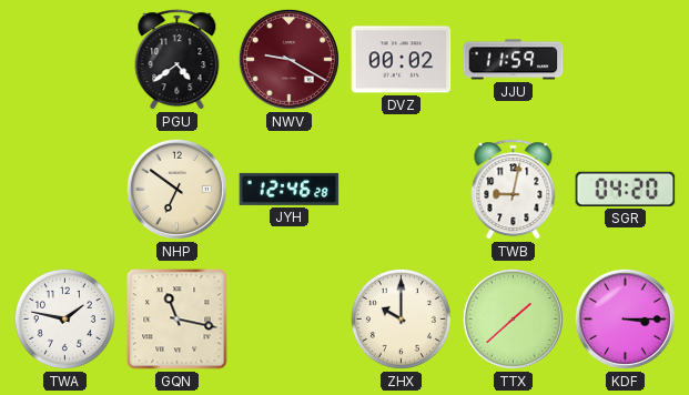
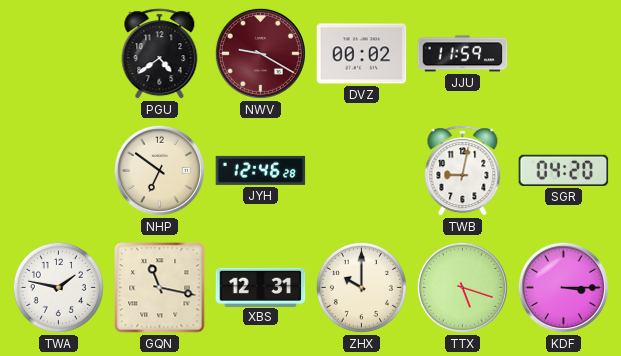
XBS: none -> 12:31
TTX: 1:38 -> 5:18
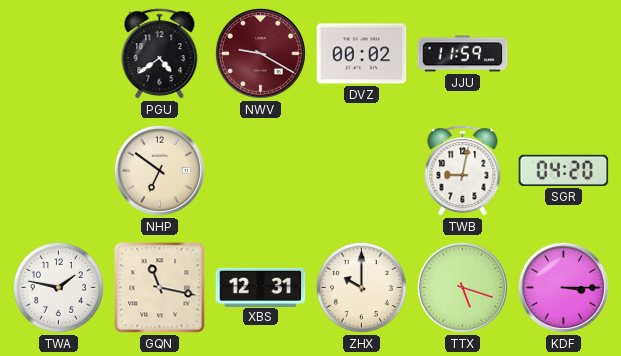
JYH: 12:46 -> none
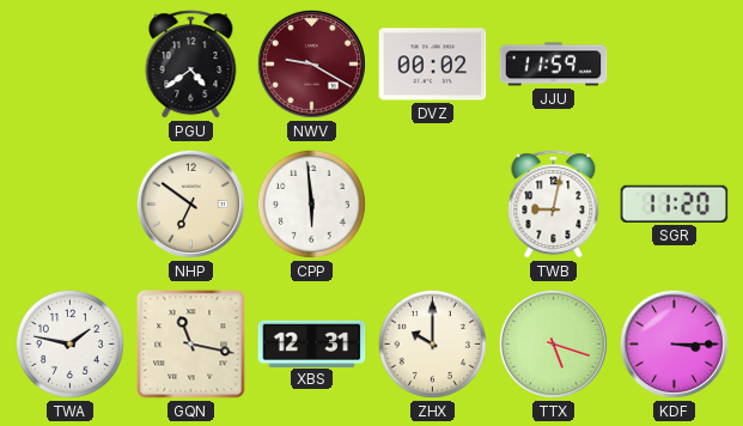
CPP: none -> 5:59
SGR: 04:20 -> 11:20
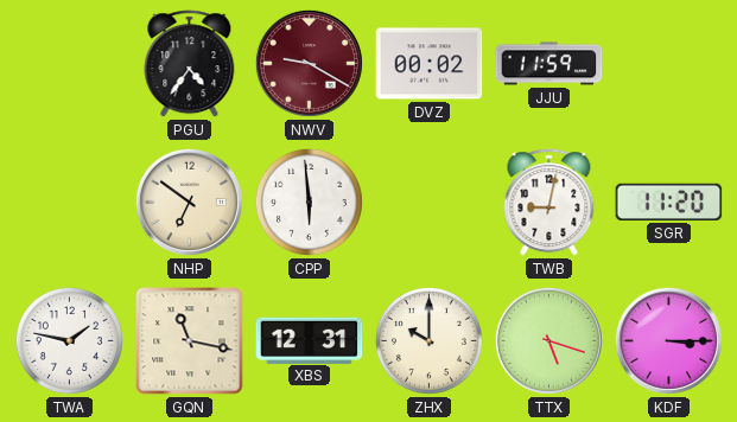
PGU: 4:39 -> 4:36
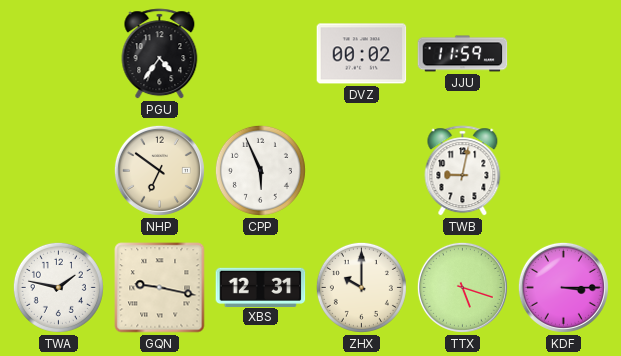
NWV: 9:20 -> none
CPP: 5:59 -> 5:56
SGR: 11:20 -> none
GQN: 11:17 -> 9:17
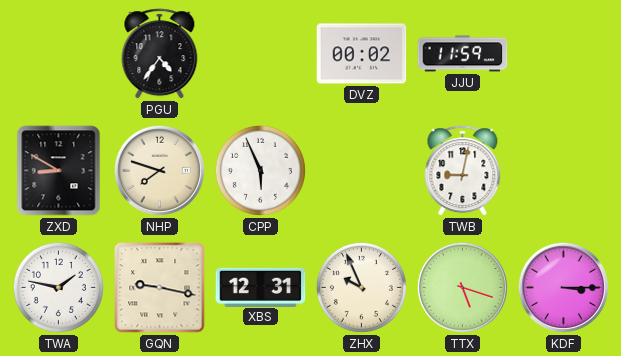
ZXD: none -> 8:50
NHP: 6:51 -> 7:48
ZHX: 10:00 -> 9:56
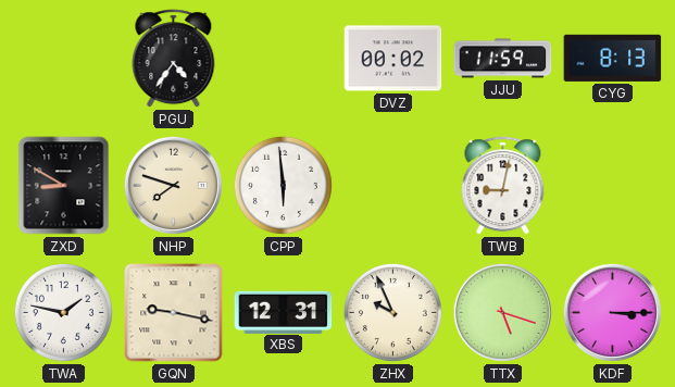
CYG: none -> 8:13
CPP: 5:56 -> 5:59
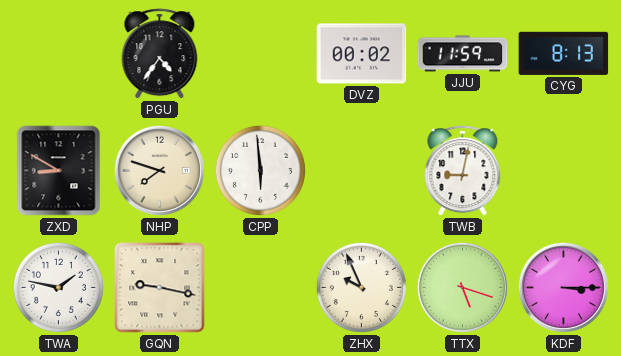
XBS: 12:31 -> none
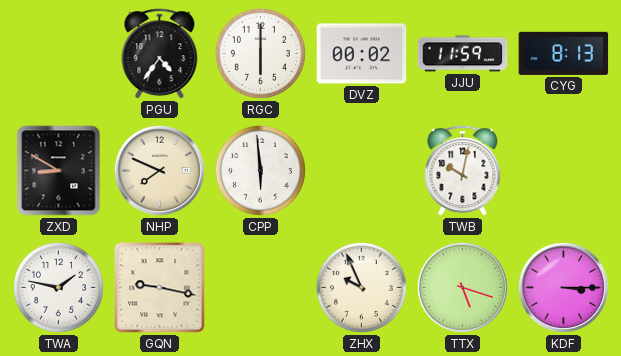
RGC: none -> 6:00
NHP: 7:48 -> 7:49
TWB: 9:02 -> 10:02
